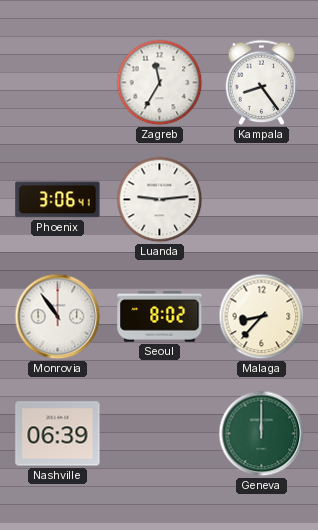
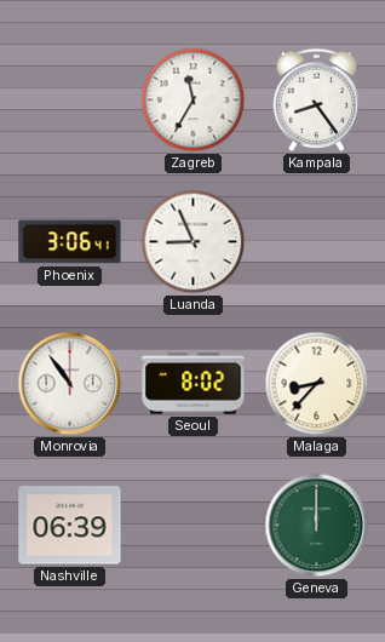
Luanda: 9:14 -> 8:56
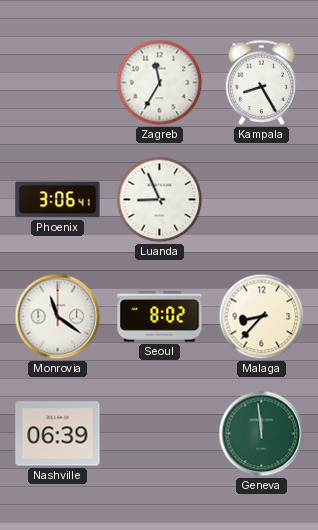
Kampala: 8:24 -> 8:25
Monrovia: 10:54 -> 11:21
Geneva: 12:00 -> 11:59
